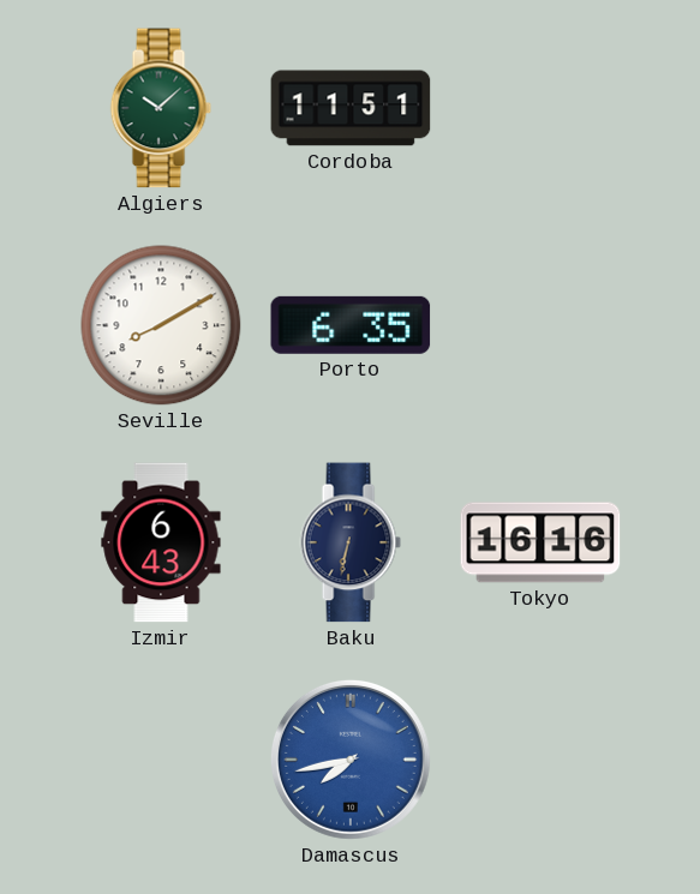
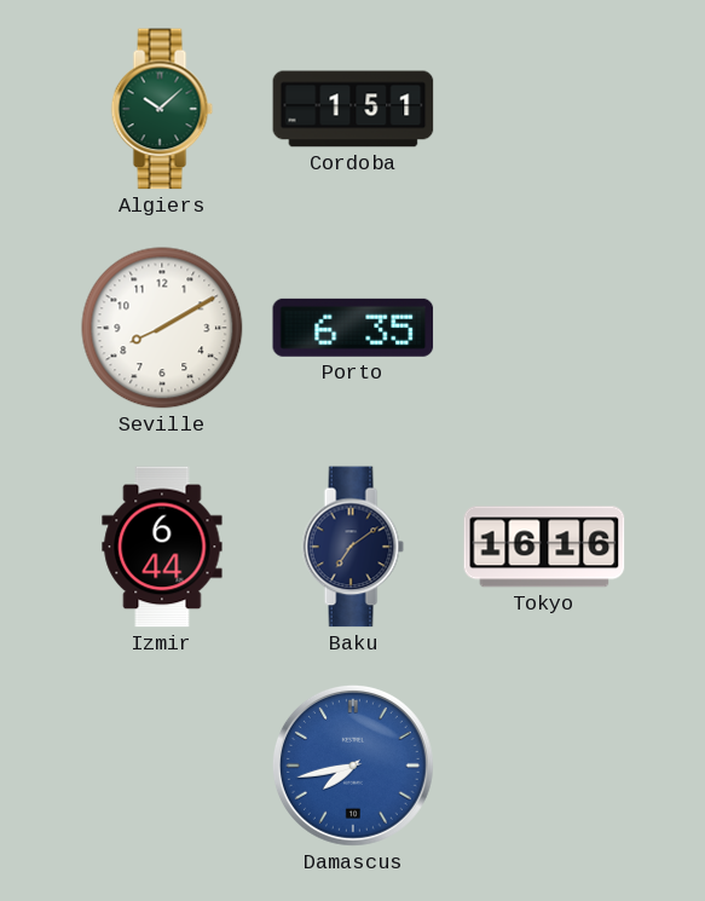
Cordoba: 11:51 -> 1:51
Izmir: 6:43 -> 6:44
Baku: 6:32 -> 7:09
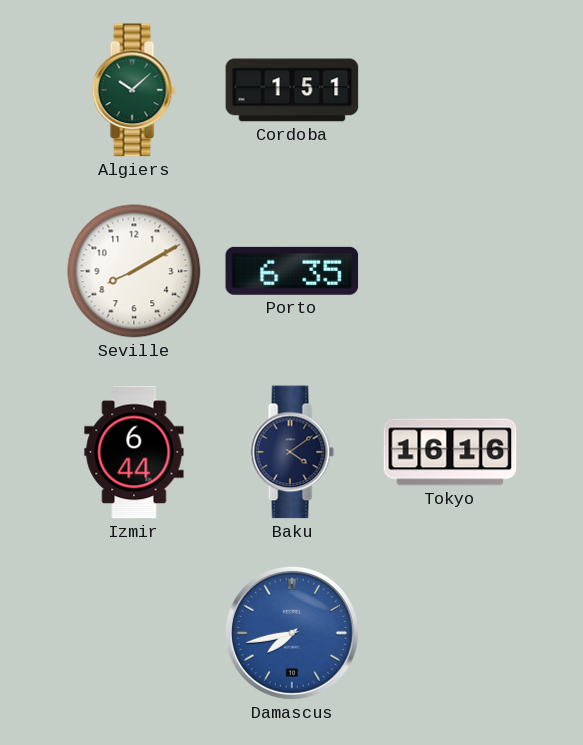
Baku: 7:09 -> 4:09
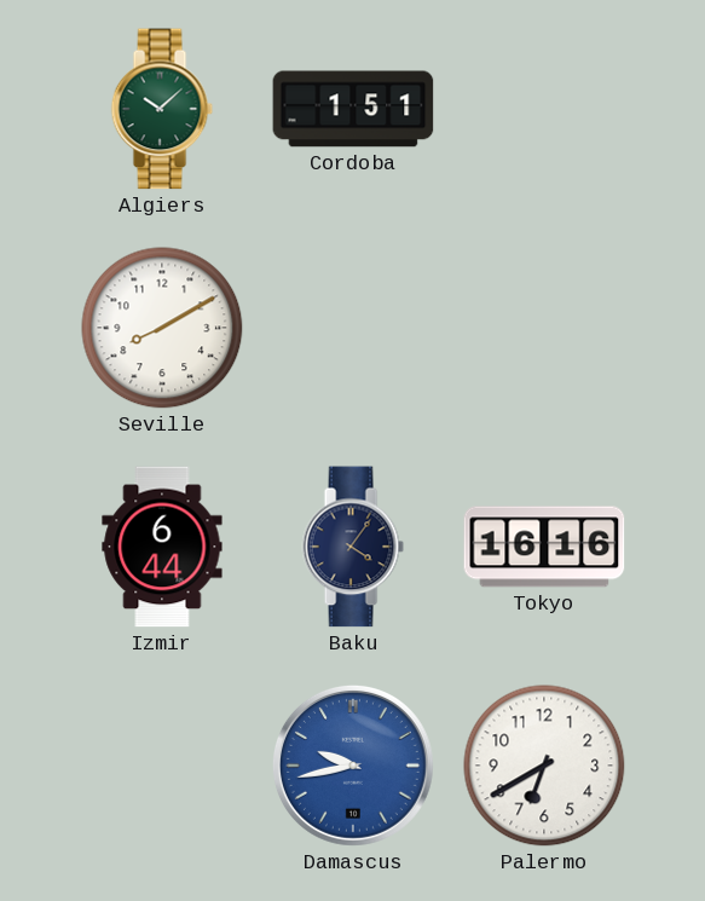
Porto: 6:35 -> none
Baku: 4:09 -> 4:06
Damascus: 7:43 -> 9:43
Palermo: none -> 6:40
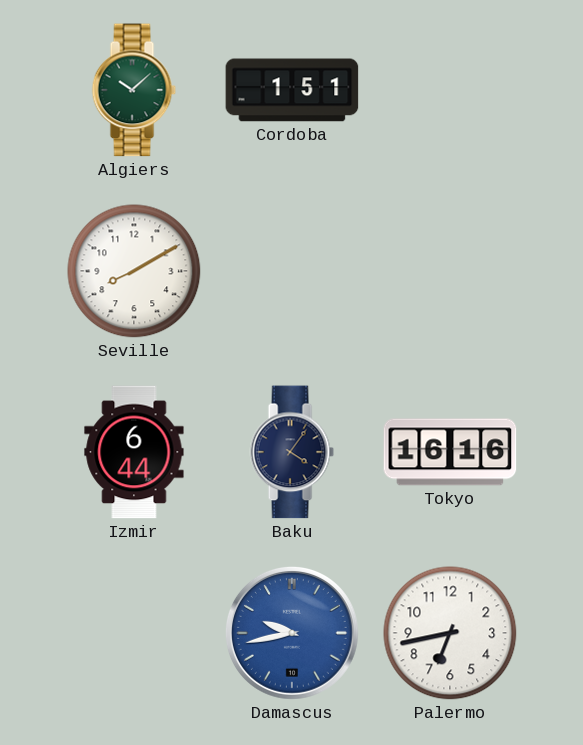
Palermo: 6:40 -> 6:43
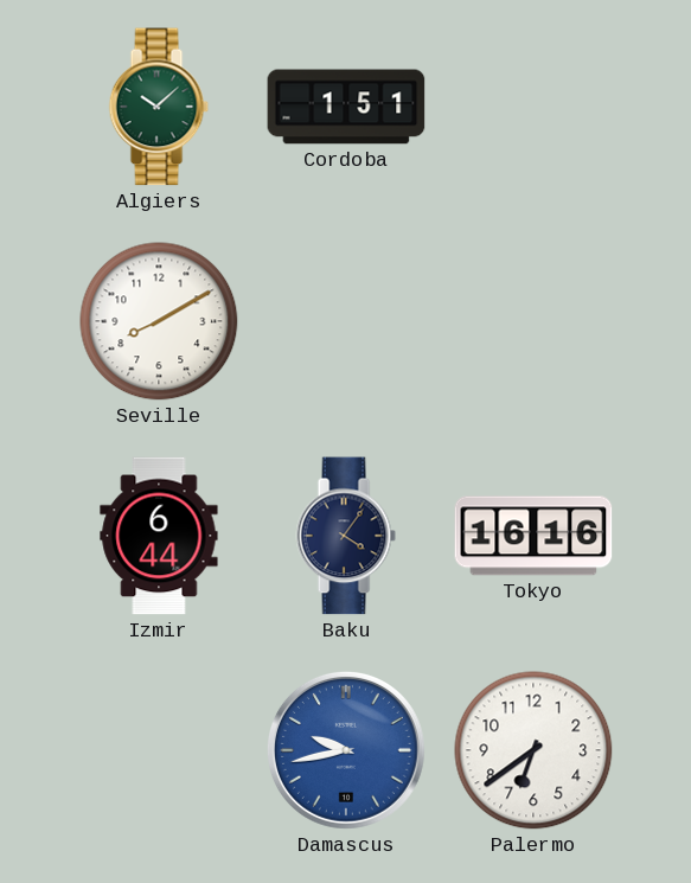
Palermo: 6:43 -> 6:39
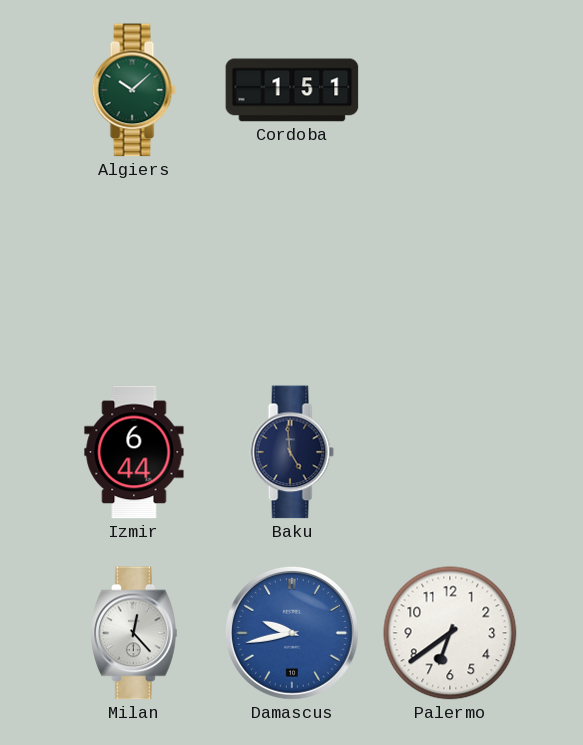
Seville: 8:10 -> none
Baku: 4:06 -> 4:59
Tokyo: 16:16 -> none
Milan: none -> 12:23
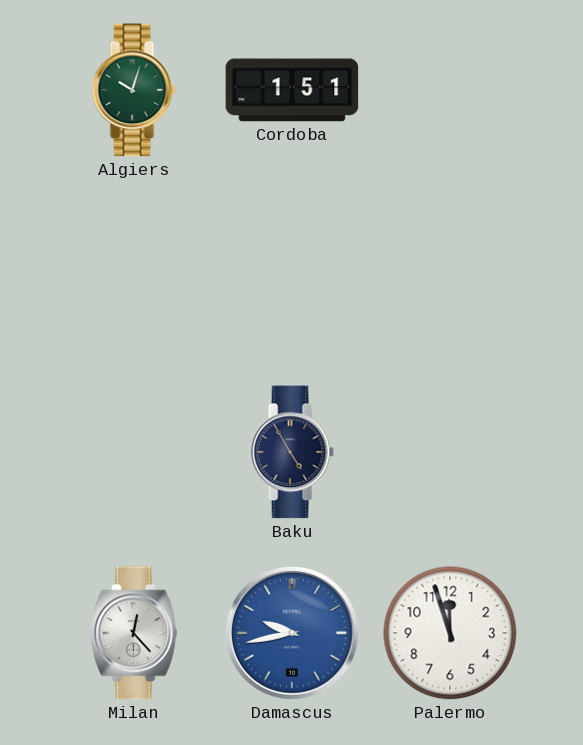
Algiers: 10:08 -> 10:03
Izmir: 6:44 -> none
Baku: 4:59 -> 4:55
Palermo: 6:39 -> 11:57
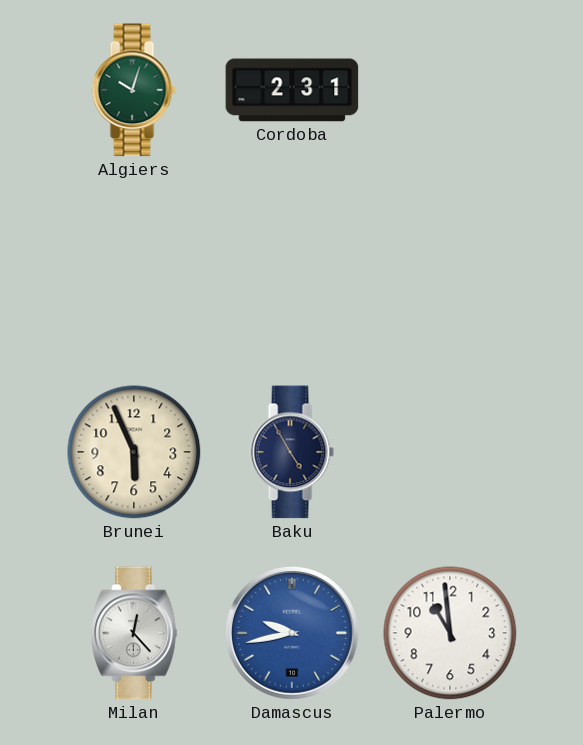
Cordoba: 1:51 -> 2:31
Brunei: none -> 5:56
Palermo: 11:57 -> 10:59
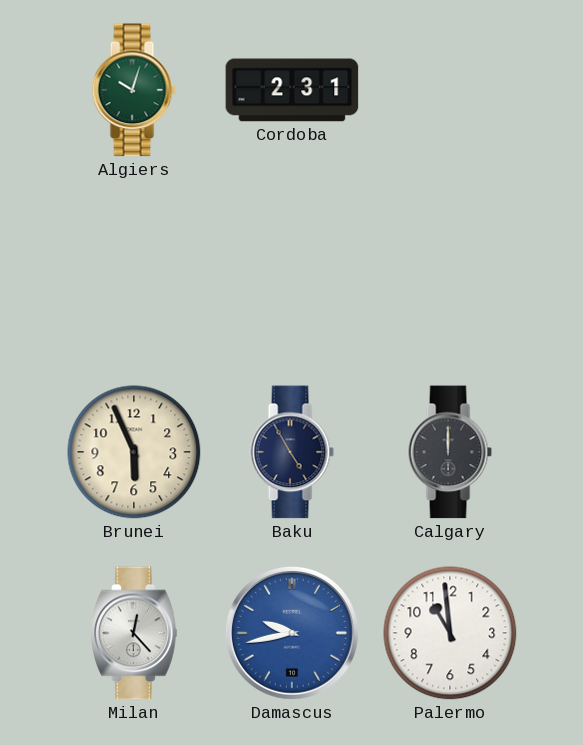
Calgary: none -> 12:00
